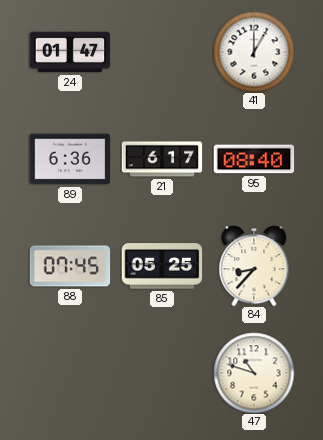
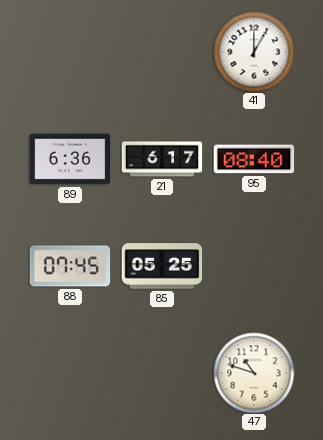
24: 01:47 -> none
84: 8:37 -> none
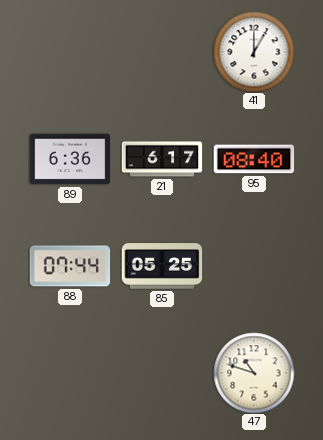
88: 07:45 -> 07:44
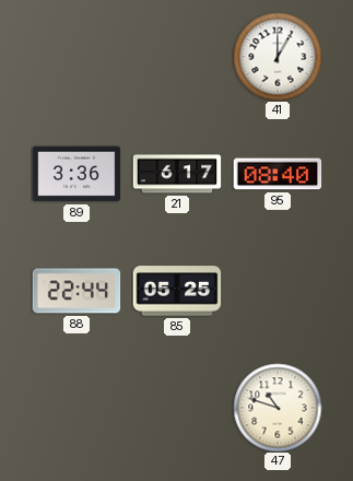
89: 6:36 -> 3:36
88: 07:44 -> 22:44
